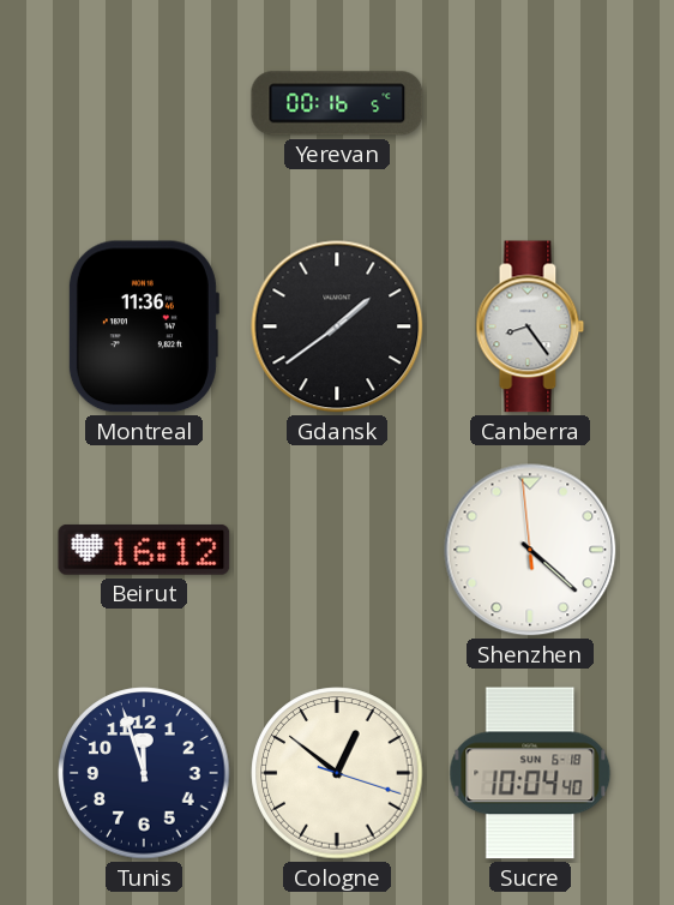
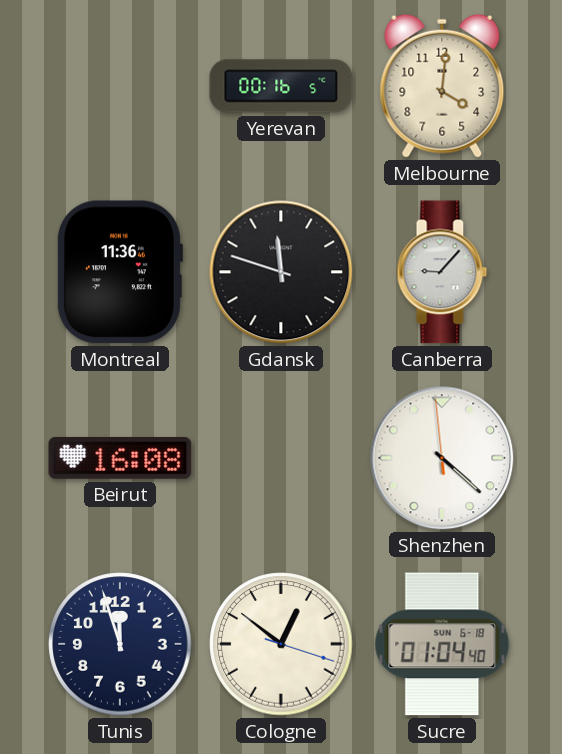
Melbourne: none -> 4:01
Gdansk: 1:39 -> 11:48
Canberra: 8:24 -> 9:07
Beirut: 16:12 -> 16:08
Sucre: 10:04 -> 01:04
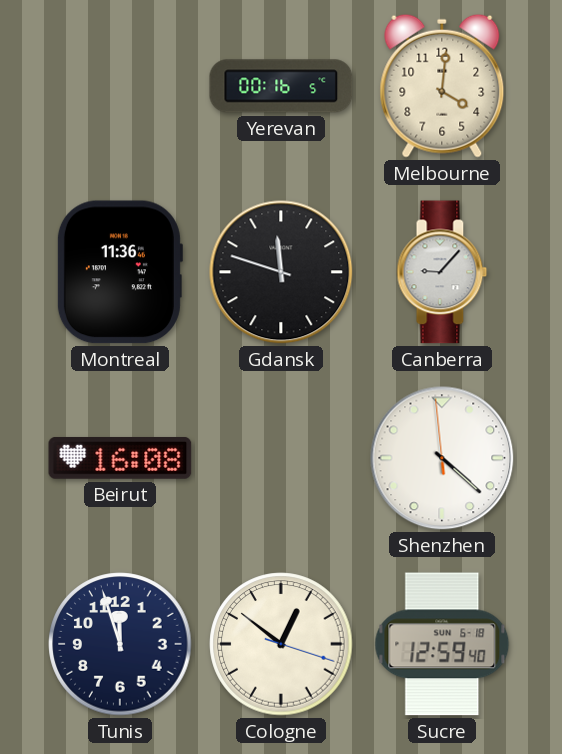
Sucre: 01:04 -> 12:59
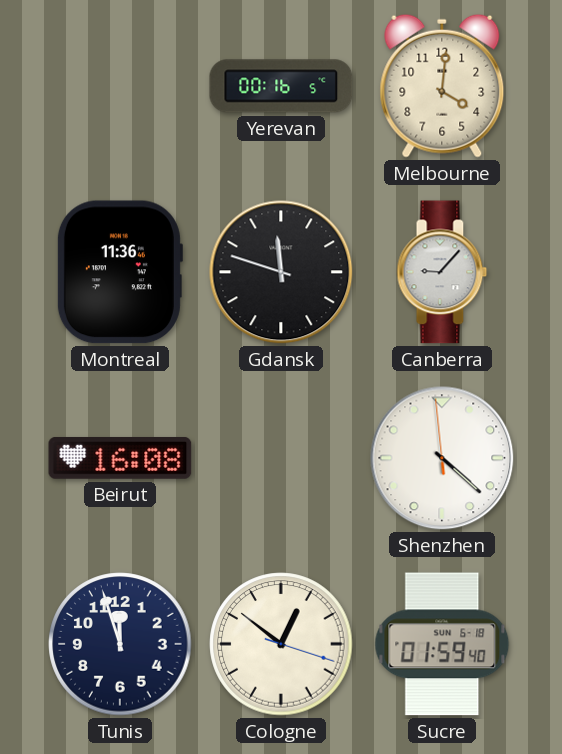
Sucre: 12:59 -> 01:59
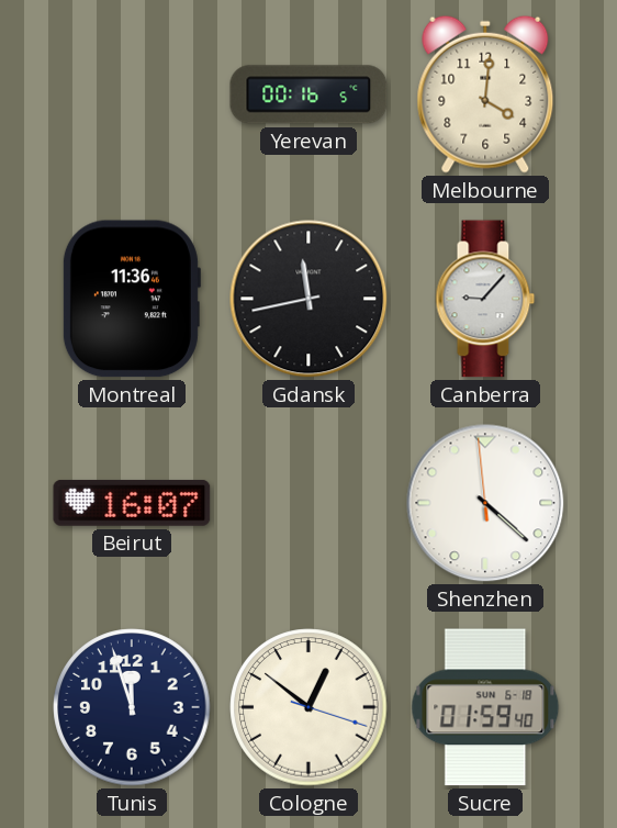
Gdansk: 11:48 -> 11:43
Beirut: 16:08 -> 16:07
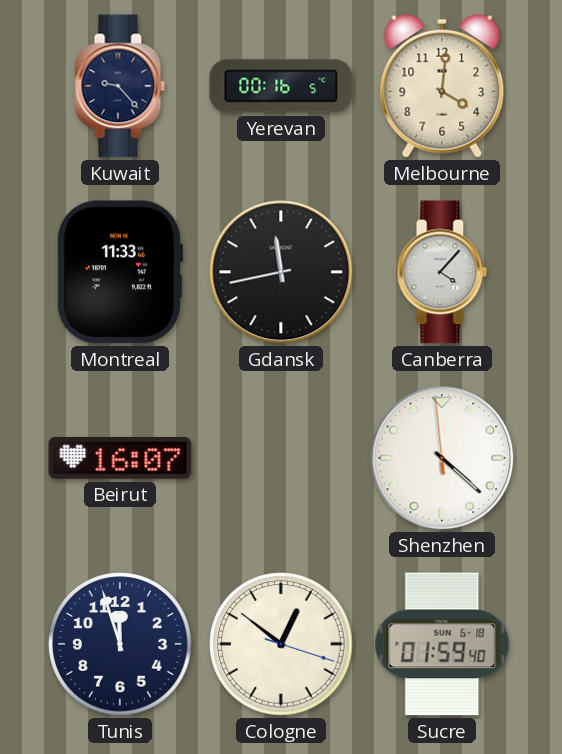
Kuwait: none -> 9:23
Montreal: 11:36 -> 11:33
Canberra: 9:07 -> 4:07
